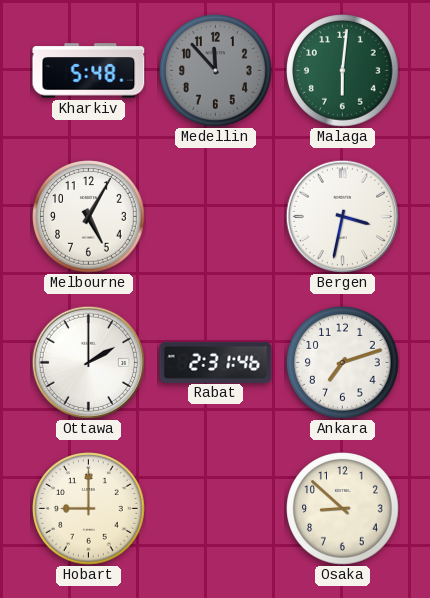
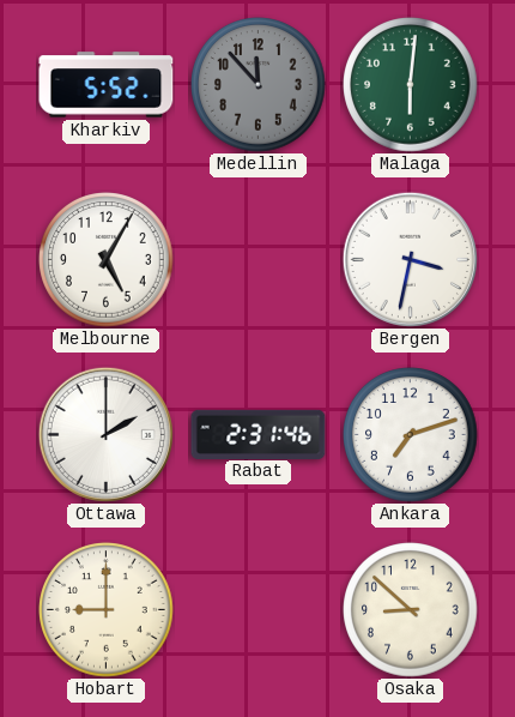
Kharkiv: 5:48 -> 5:52
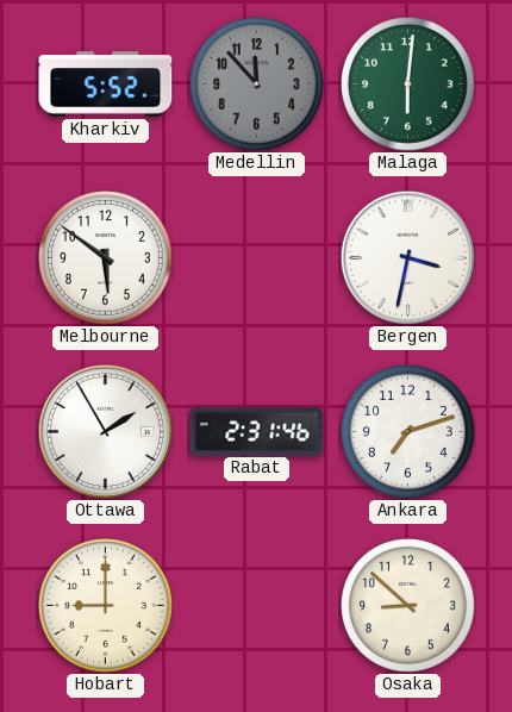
Melbourne: 5:05 -> 5:51
Ottawa: 2:00 -> 1:55
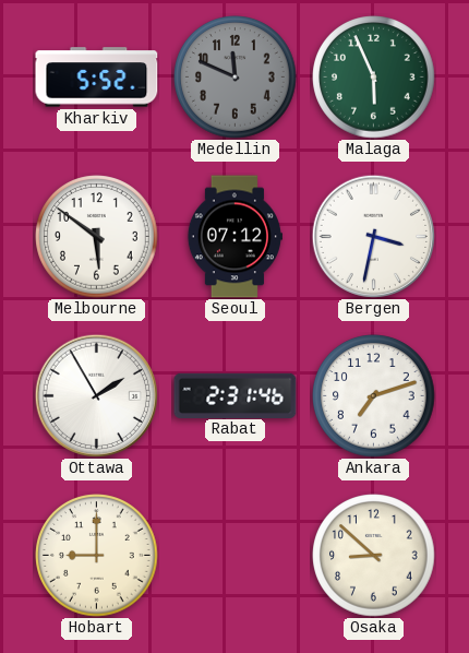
Medellin: 11:53 -> 11:49
Malaga: 6:01 -> 5:56
Seoul: none -> 07:12
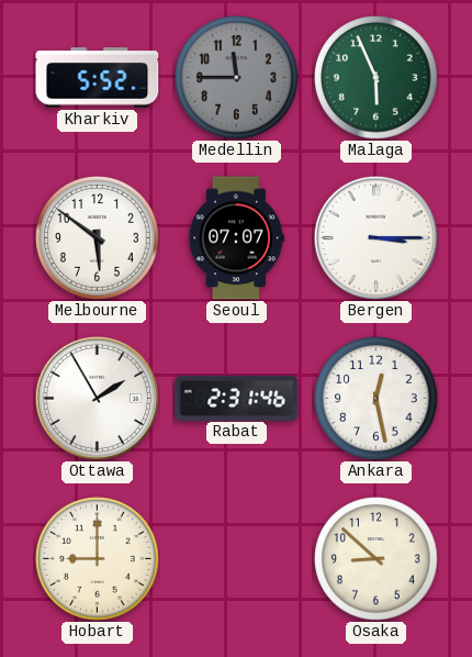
Medellin: 11:49 -> 11:45
Seoul: 07:12 -> 07:07
Bergen: 3:32 -> 3:15
Ankara: 7:12 -> 12:28
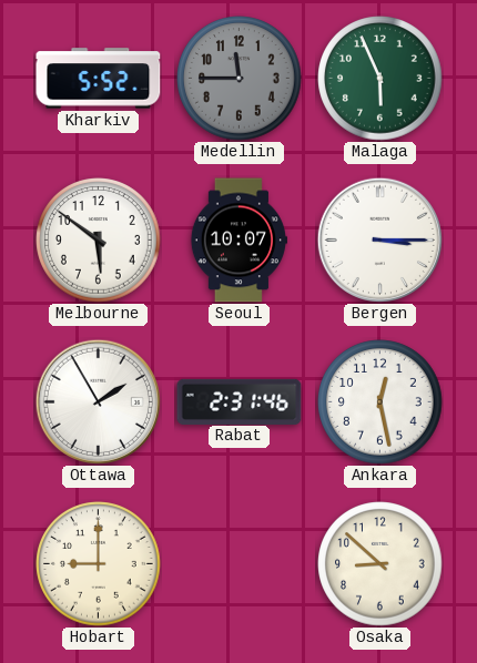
Seoul: 07:07 -> 10:07
